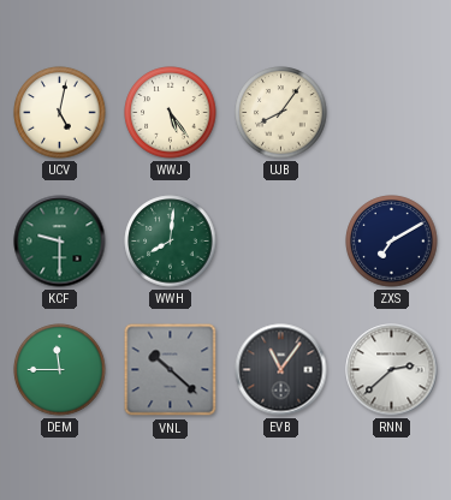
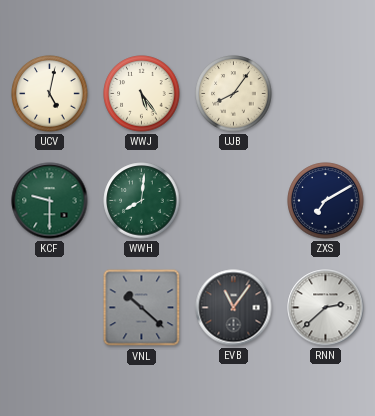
DEM: 11:45 -> none
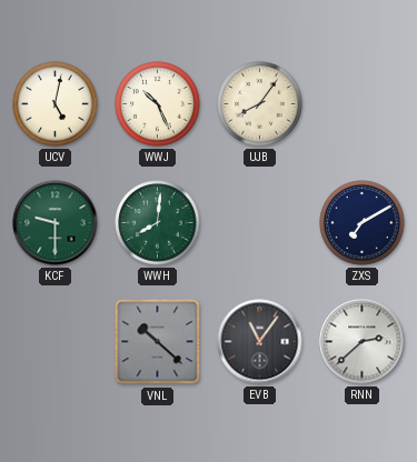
WWJ: 5:24 -> 10:26
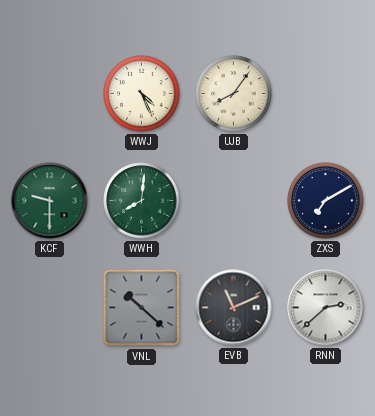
UCV: 5:02 -> none
WWJ: 10:26 -> 4:26
EVB: 11:06 -> 11:11
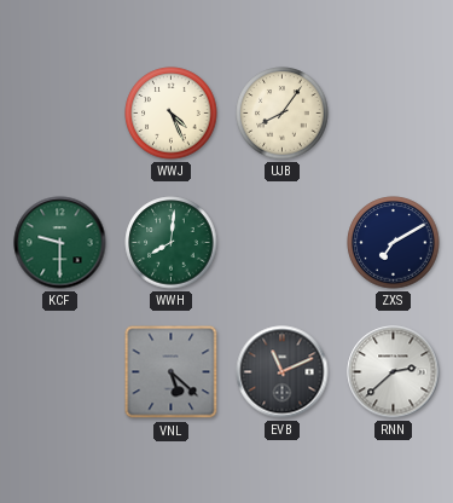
VNL: 10:22 -> 5:22
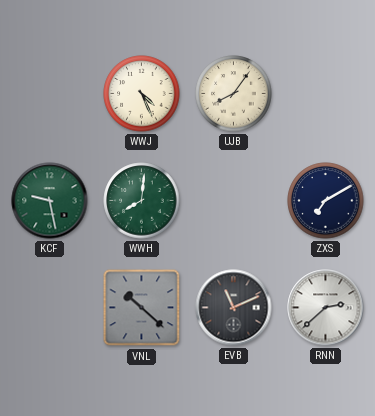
KCF: 9:30 -> 9:28
VNL: 5:22 -> 10:22
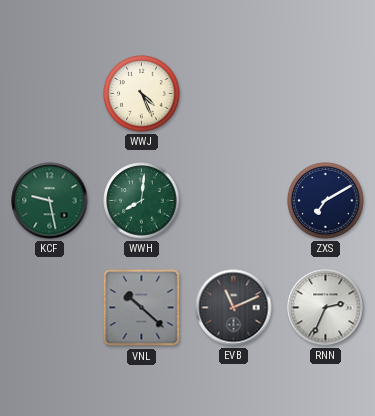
UJB: 8:06 -> none
RNN: 2:38 -> 2:34
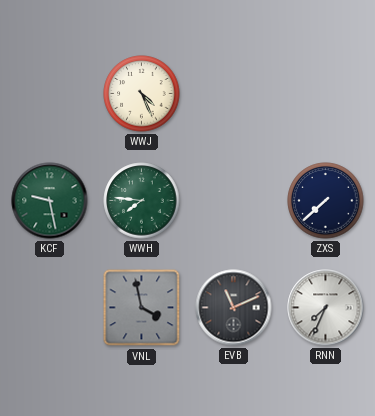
WWH: 8:01 -> 7:46
ZXS: 7:10 -> 7:38
VNL: 10:22 -> 3:58
RNN: 2:34 -> 7:34
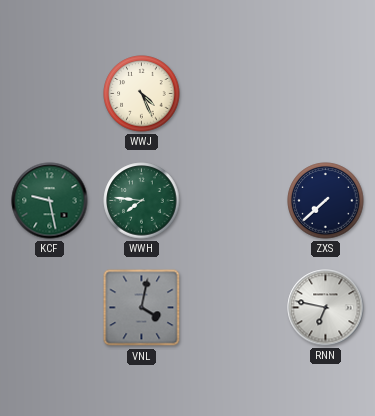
VNL: 3:58 -> 4:02
EVB: 11:11 -> none
RNN: 7:34 -> 6:47
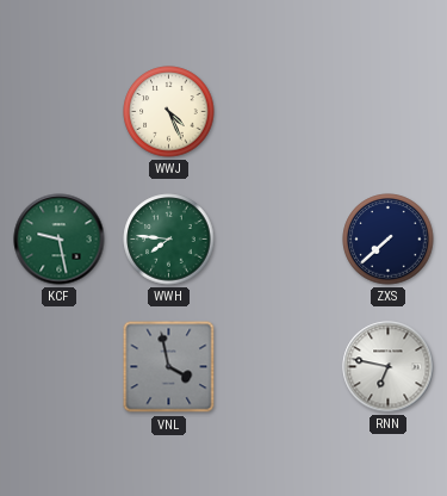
VNL: 4:02 -> 3:58
